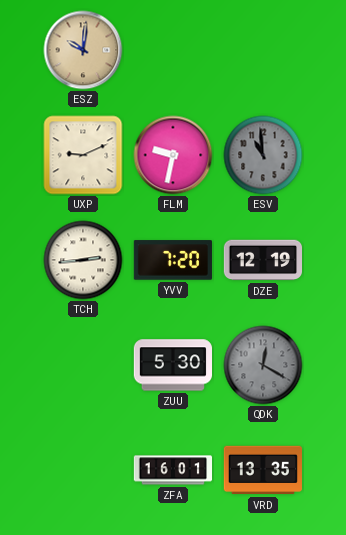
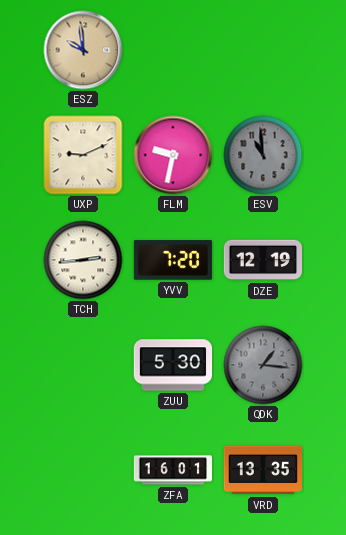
ESZ: 10:01 -> 9:59
QDK: 12:20 -> 1:16
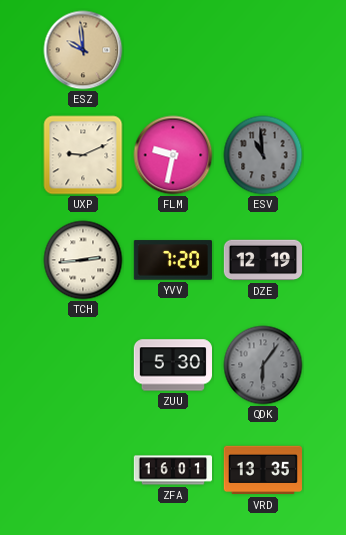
QDK: 1:16 -> 6:06
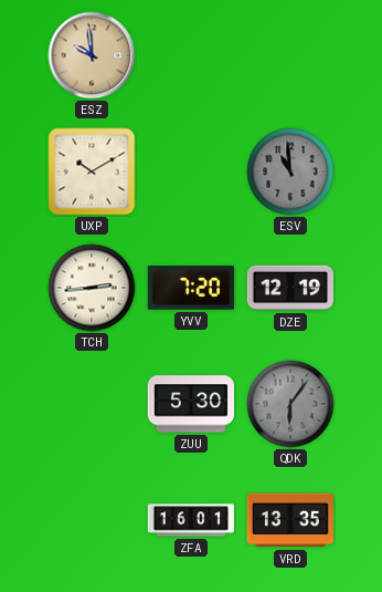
UXP: 9:11 -> 10:10
FLM: 9:32 -> none
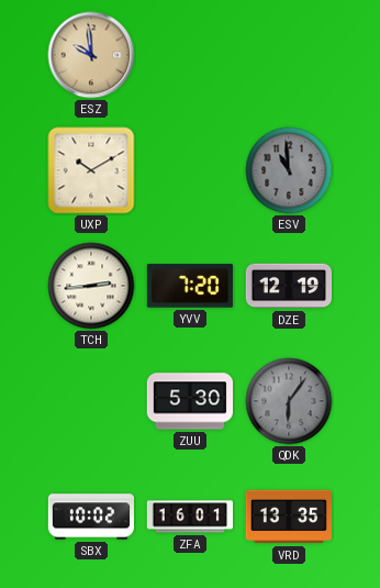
SBX: none -> 10:02
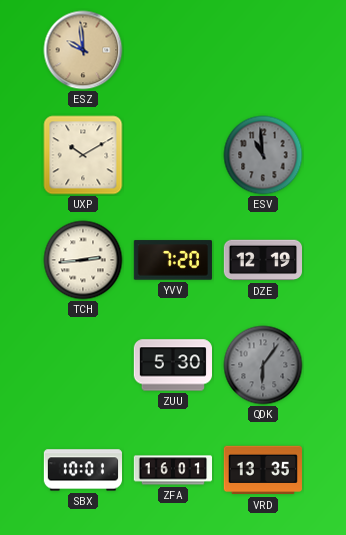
SBX: 10:02 -> 10:01
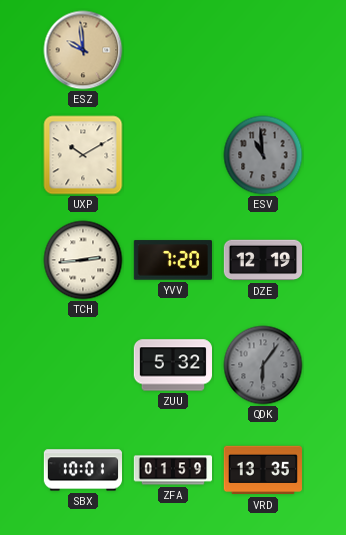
ZUU: 5:30 -> 5:32
ZFA: 16:01 -> 01:59
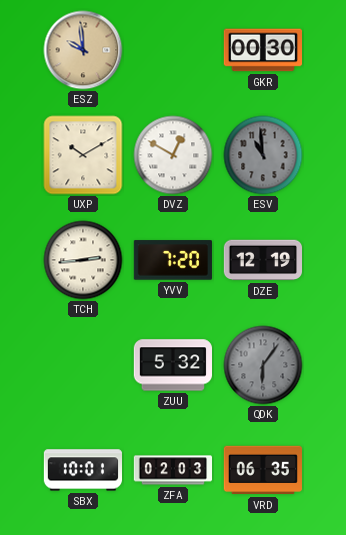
GKR: none -> 00:30
DVZ: none -> 12:50
ZFA: 01:59 -> 02:03
VRD: 13:35 -> 06:35
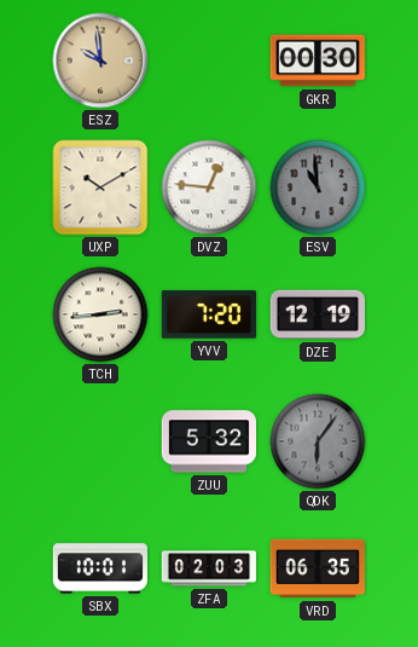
DVZ: 12:50 -> 12:46
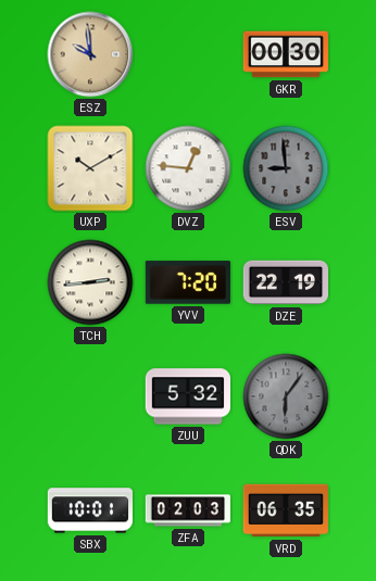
ESV: 10:59 -> 8:59
DZE: 12:19 -> 22:19
